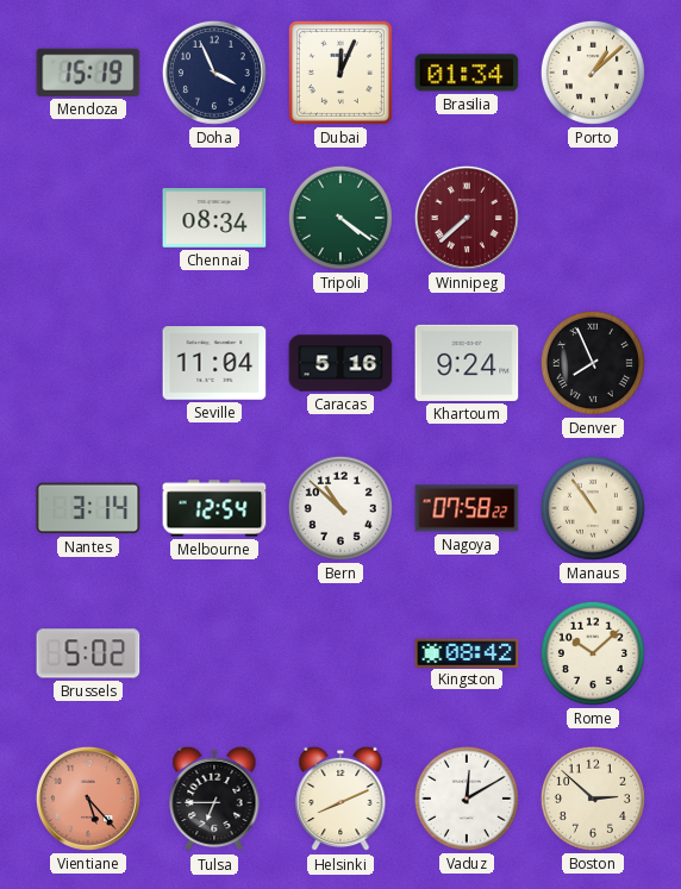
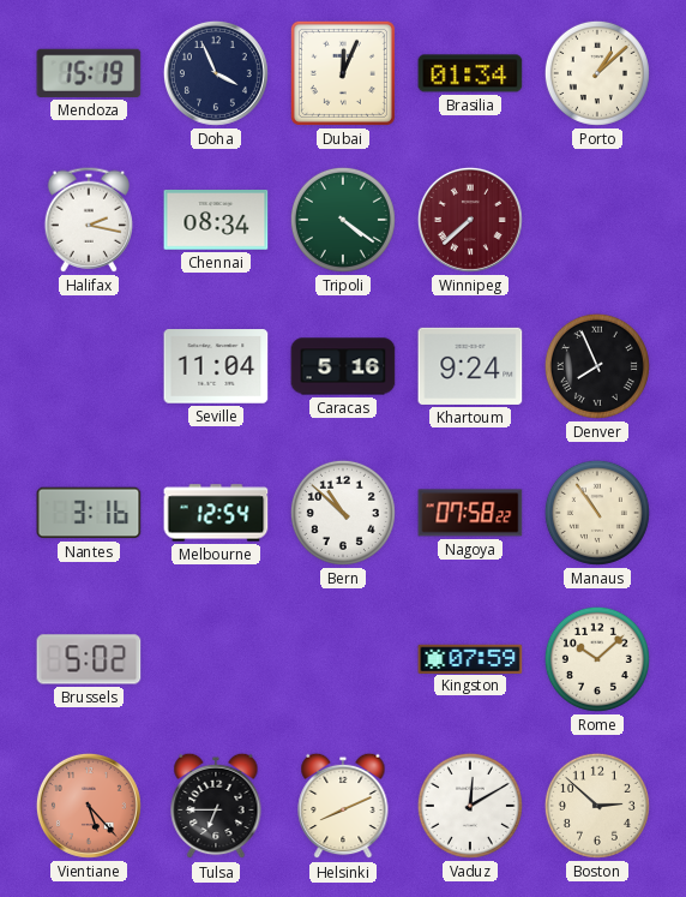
Halifax: none -> 2:17
Nantes: 3:14 -> 3:16
Kingston: 08:42 -> 07:59
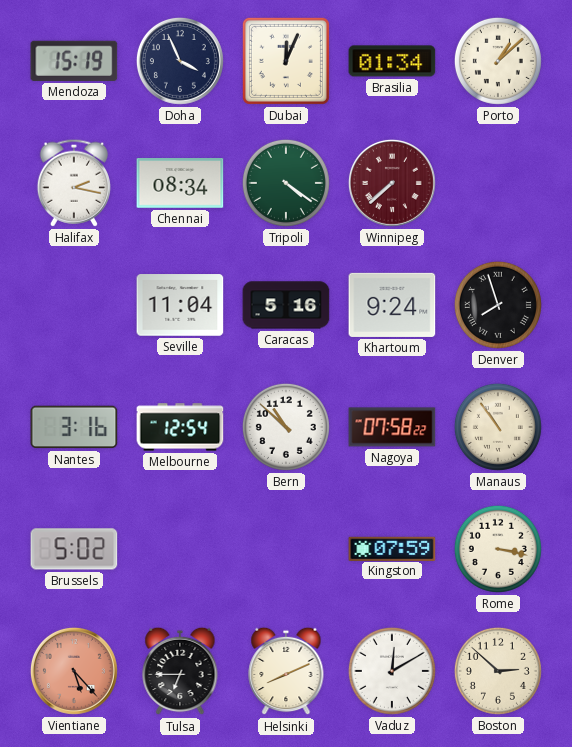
Denver: 7:56 -> 7:57
Rome: 10:08 -> 3:17
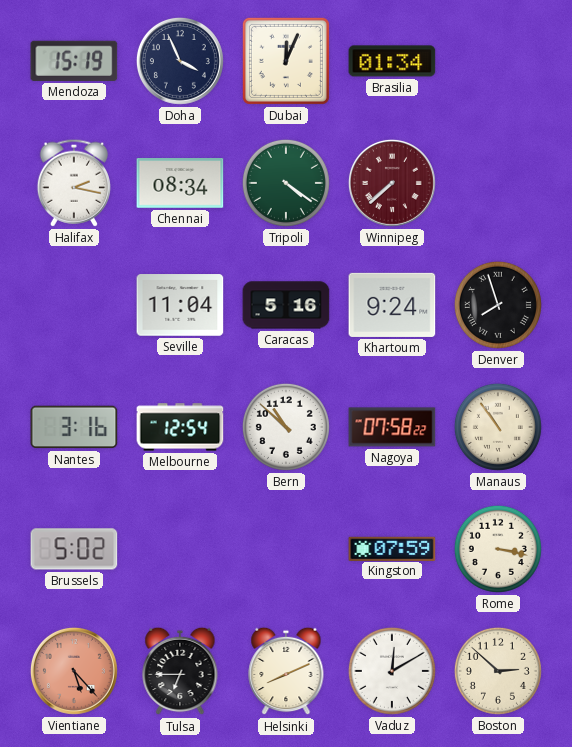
Porto: 1:08 -> none
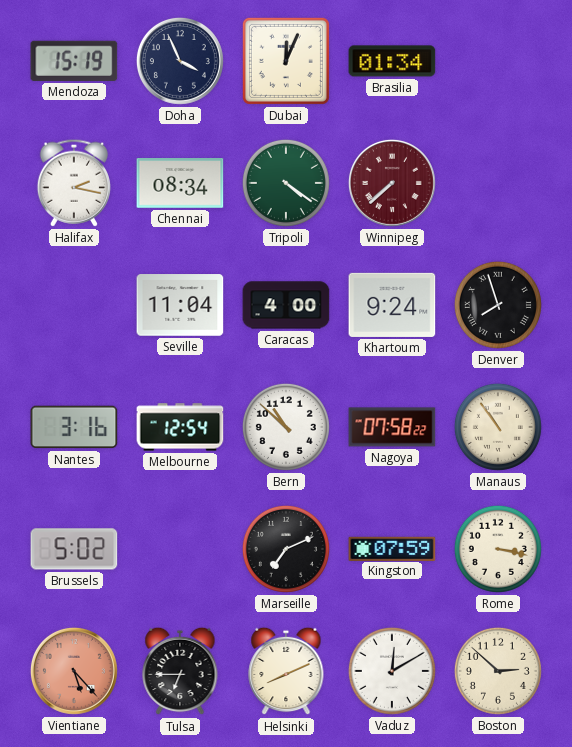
Caracas: 5:16 -> 4:00
Marseille: none -> 7:11
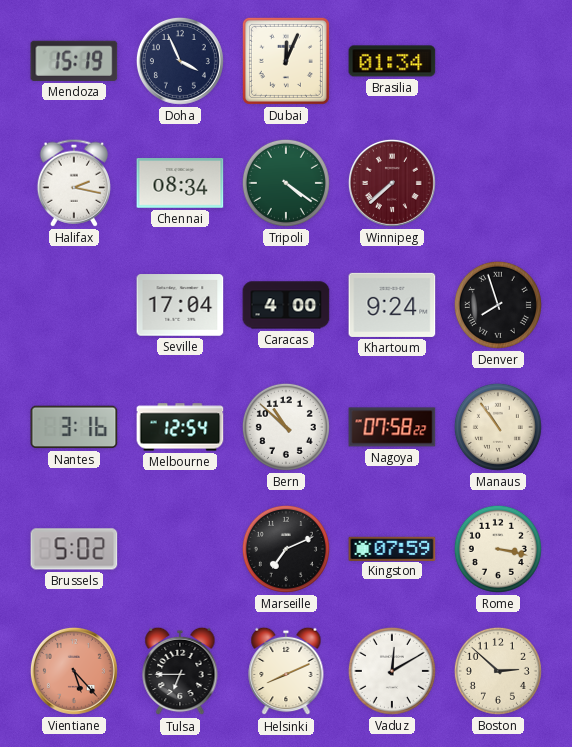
Seville: 11:04 -> 17:04
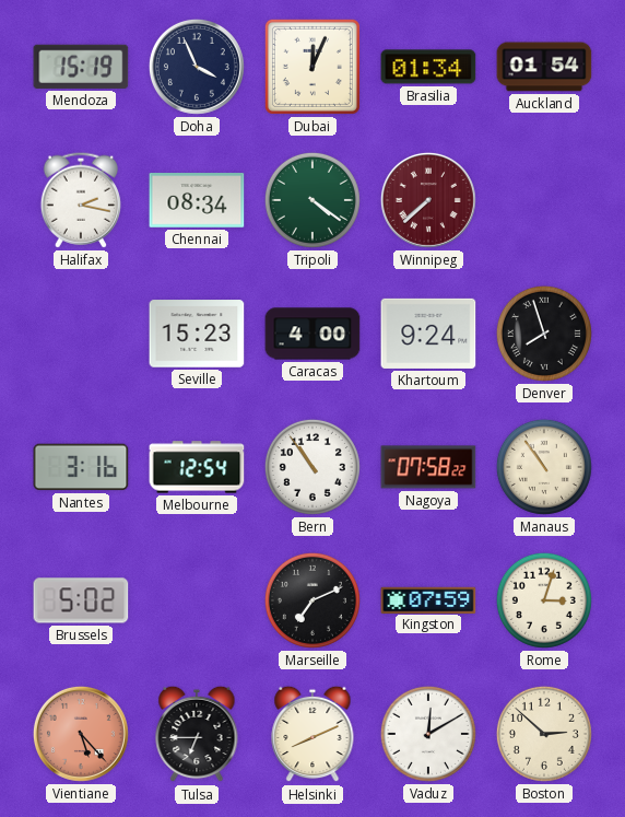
Auckland: none -> 01:54
Seville: 17:04 -> 15:23
Bern: 10:52 -> 10:54
Rome: 3:17 -> 3:03
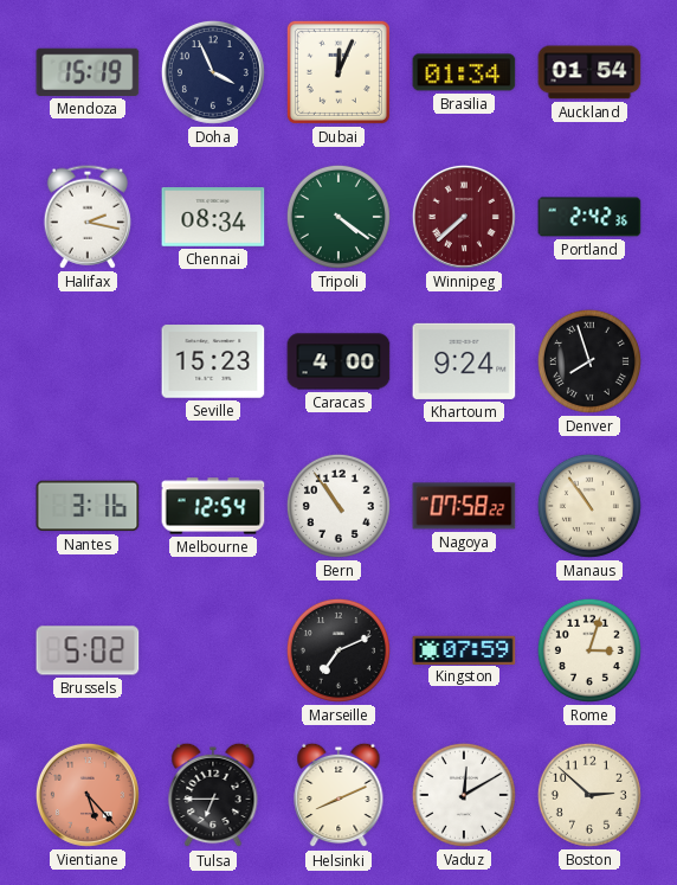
Portland: none -> 2:42
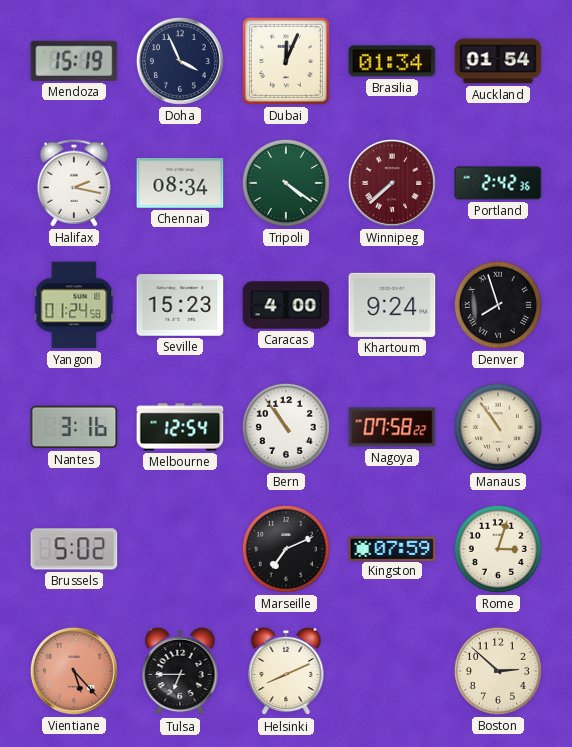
Yangon: none -> 01:24
Vaduz: 12:10 -> none
